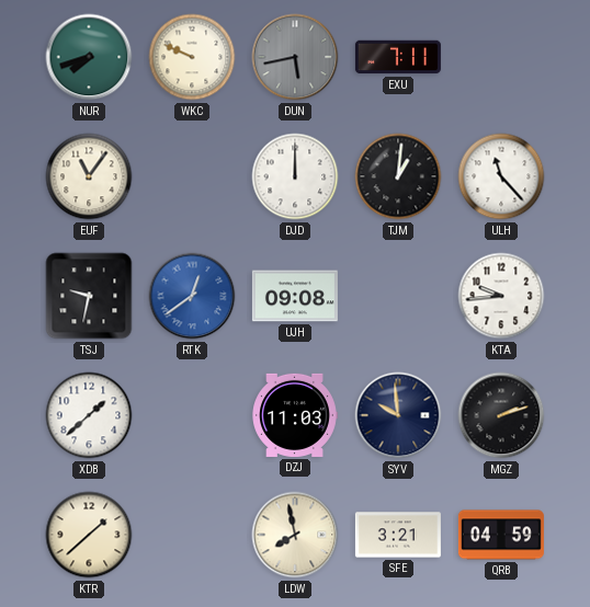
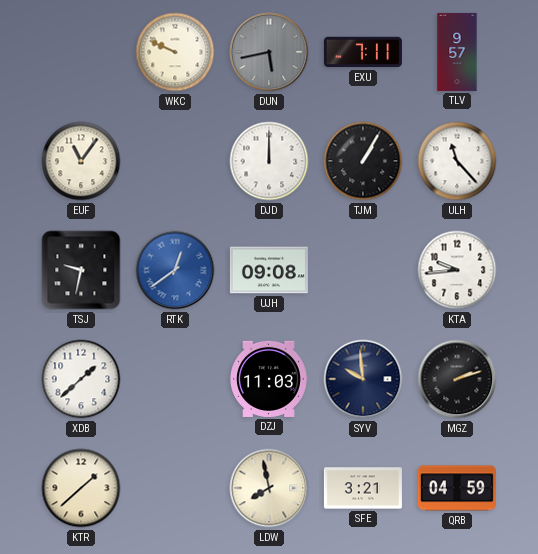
NUR: 7:42 -> none
TLV: none -> 9:57
TJM: 1:01 -> 1:05
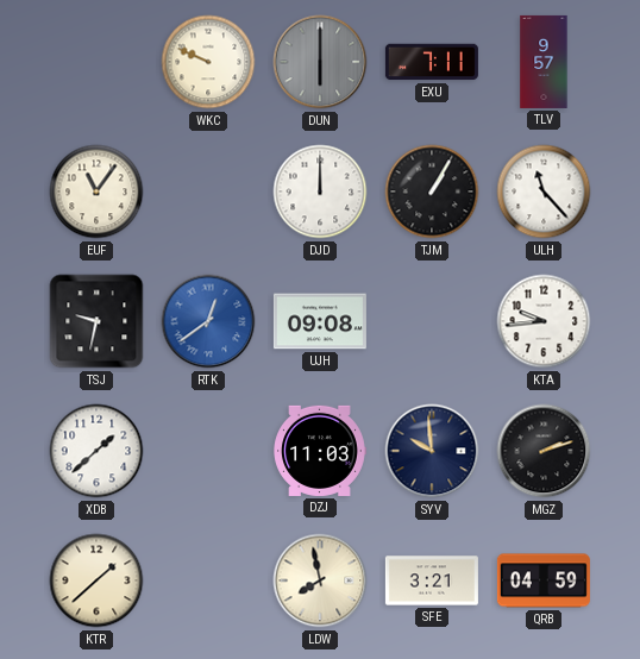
DUN: 5:43 -> 6:00
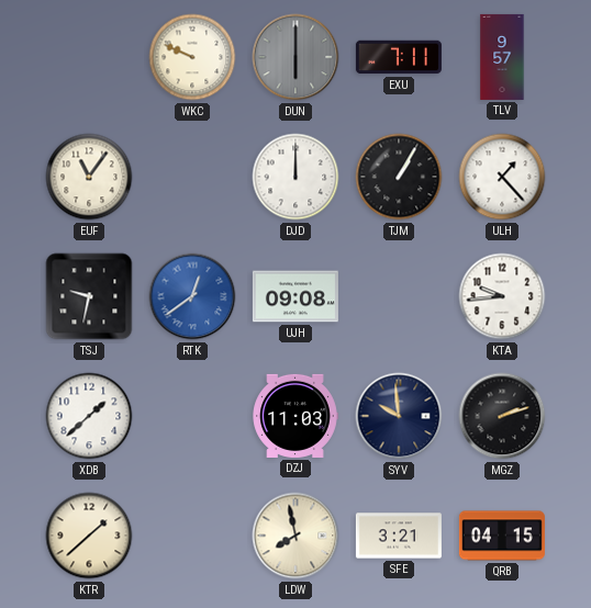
ULH: 11:23 -> 1:23
QRB: 04:59 -> 04:15
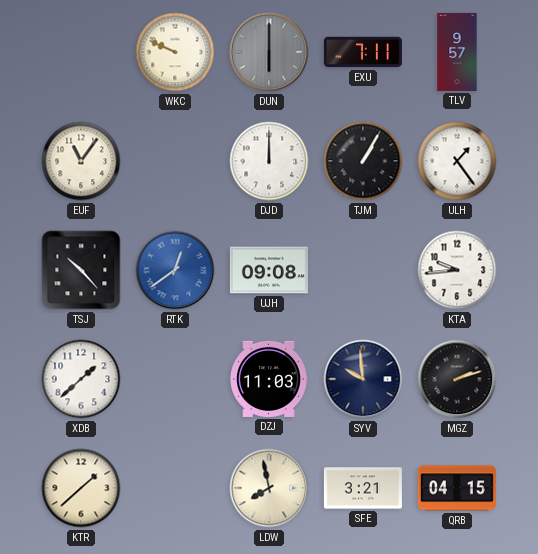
ULH: 1:23 -> 1:24
TSJ: 9:32 -> 10:23
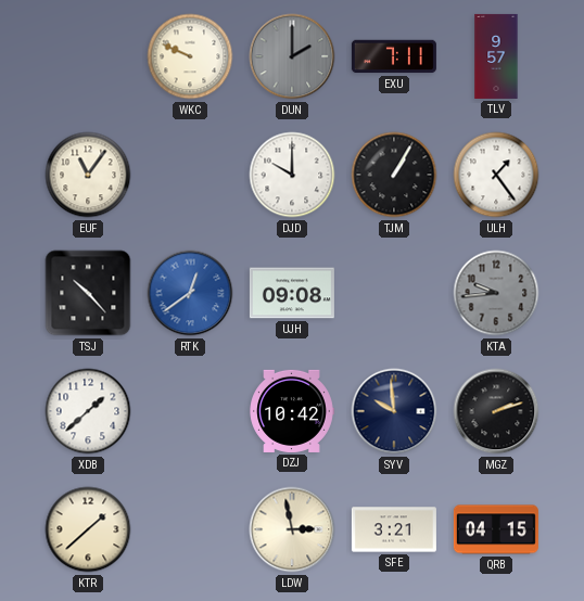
DUN: 6:00 -> 2:00
DJD: 12:00 -> 10:00
KTA dial: white -> grey
DZJ: 11:03 -> 10:42
LDW: 7:58 -> 2:58
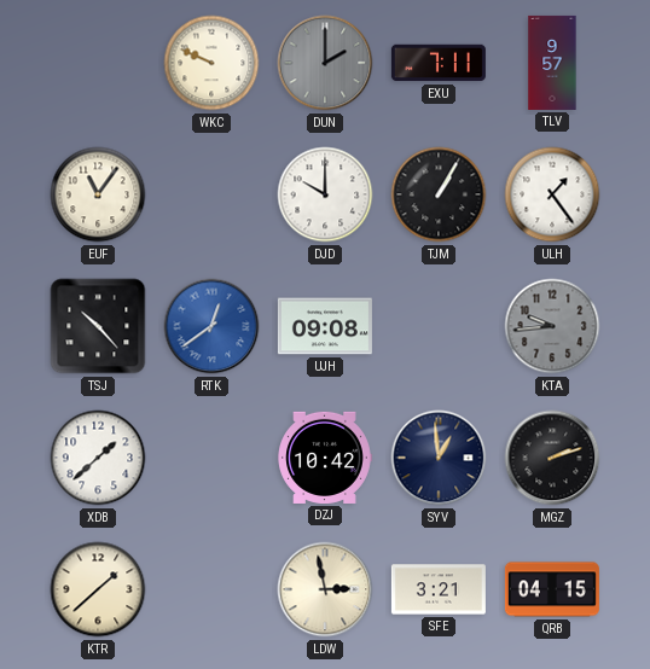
SYV: 9:59 -> 12:59
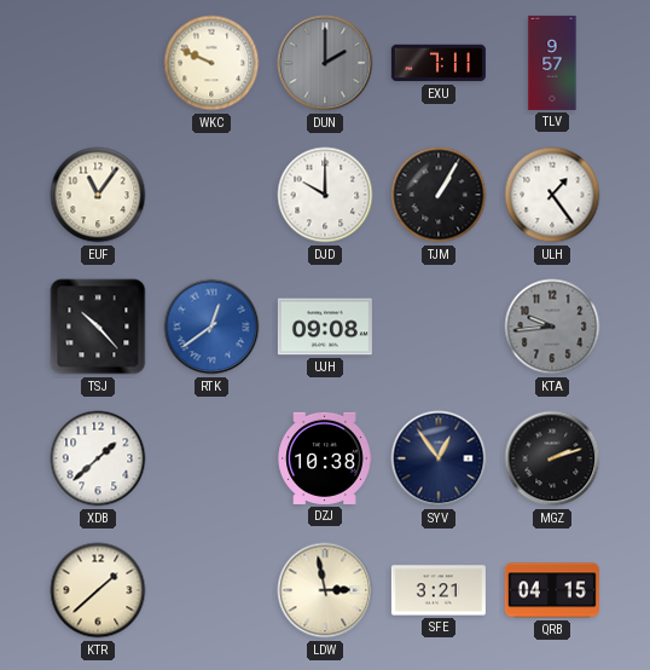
DZJ: 10:42 -> 10:38
SYV: 12:59 -> 12:54
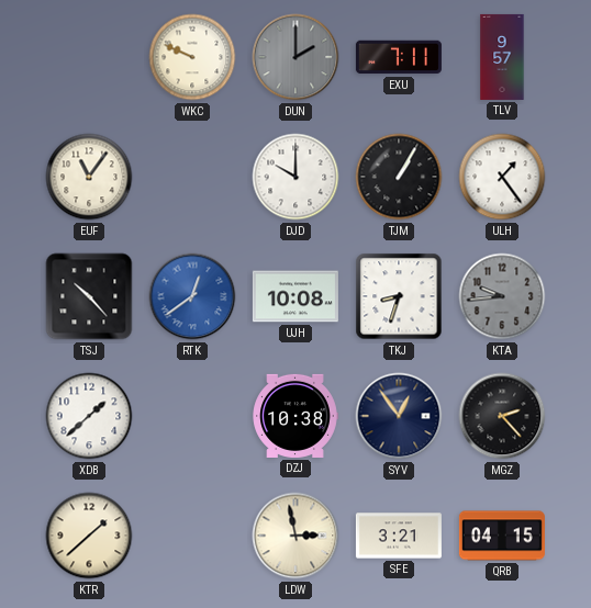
UJH: 09:08 -> 10:08
TKJ: none -> 8:33
MGZ: 2:12 -> 2:23
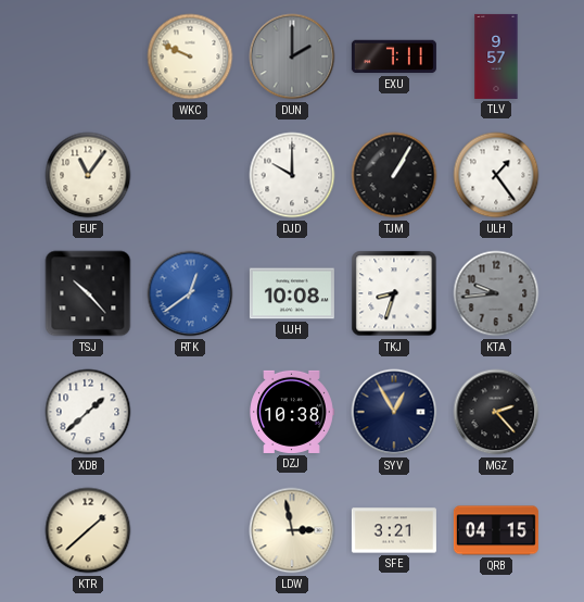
SYV: 12:54 -> 12:55
